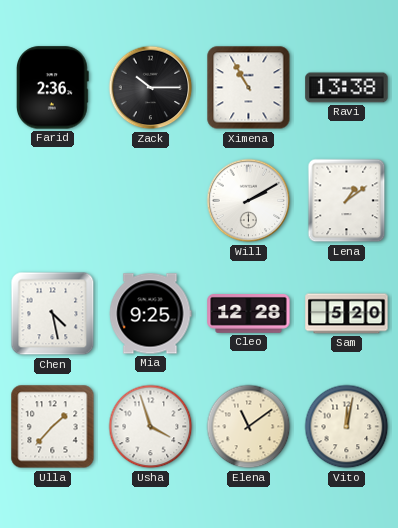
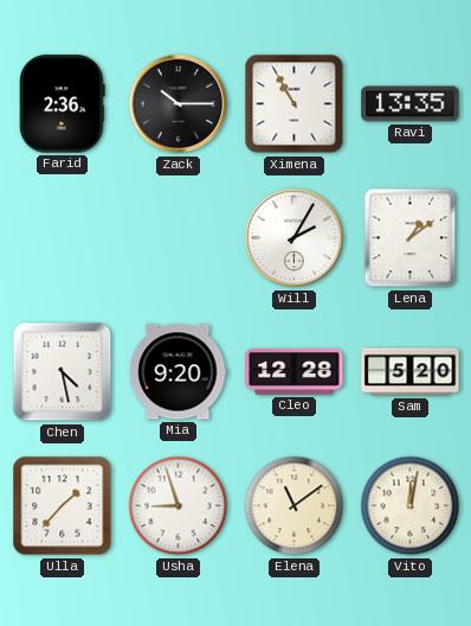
Ravi: 13:38 -> 13:35
Will: 2:10 -> 2:05
Mia: 9:25 -> 9:20
Usha: 3:57 -> 8:57
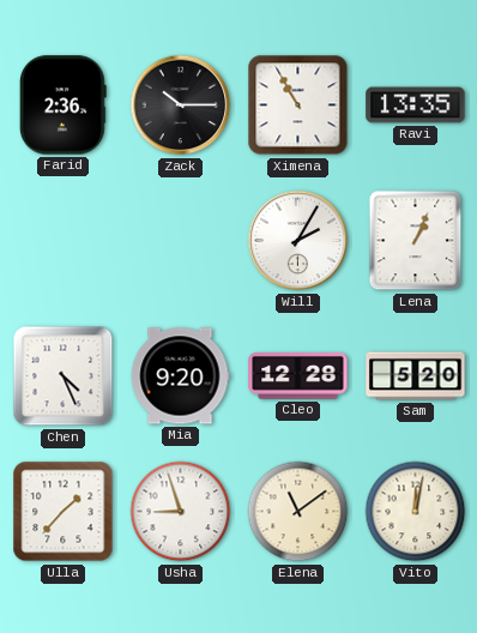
Lena: 1:09 -> 1:04
Chen: 4:28 -> 4:26
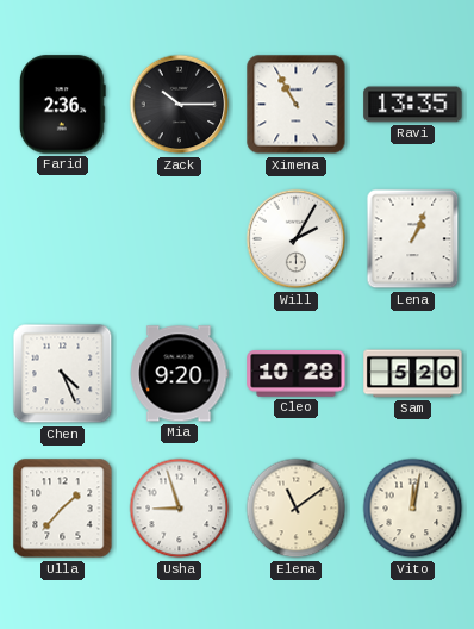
Cleo: 12:28 -> 10:28
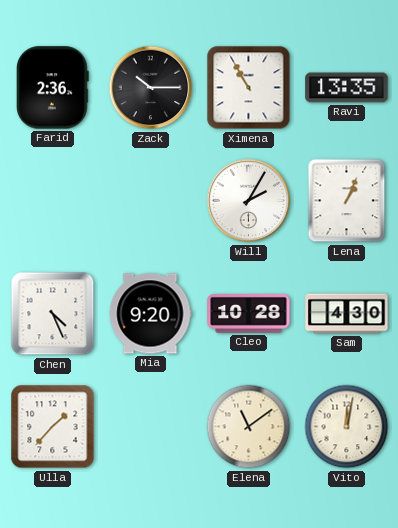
Sam: 5:20 -> 4:30
Usha: 8:57 -> none
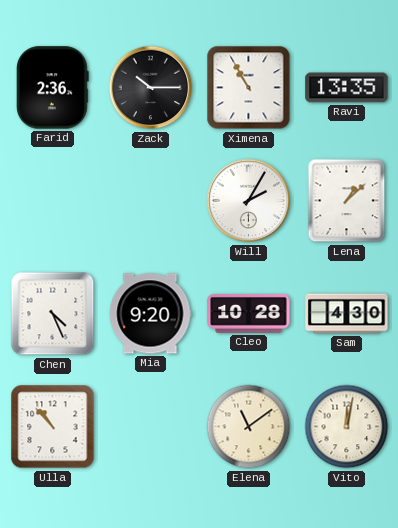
Lena: 1:04 -> 1:08
Ulla: 1:37 -> 10:53
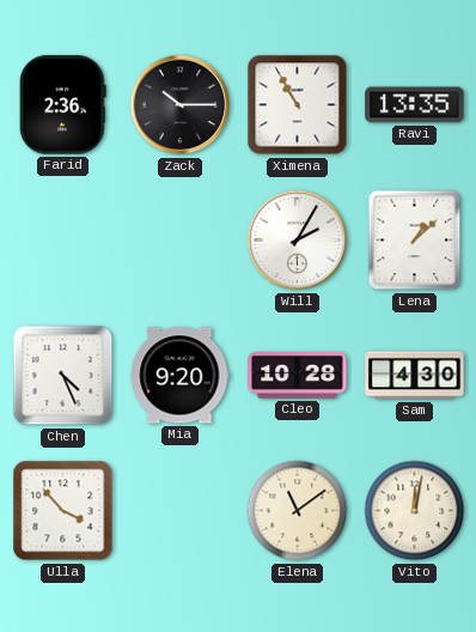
Ulla: 10:53 -> 3:53
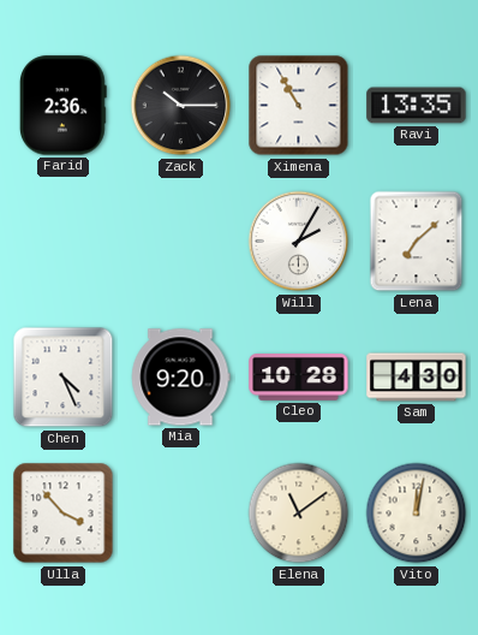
Lena: 1:08 -> 7:08
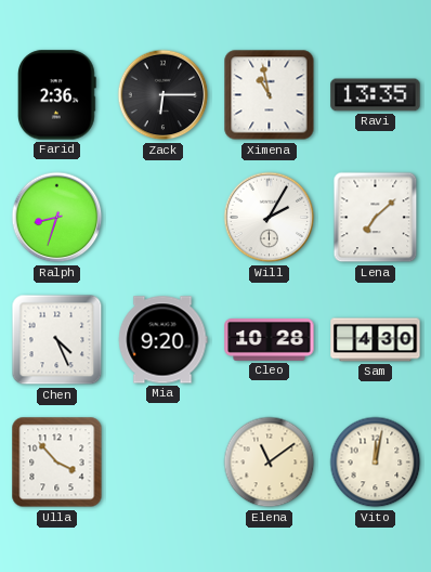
Zack: 10:15 -> 6:15
Ximena: 10:55 -> 10:58
Ralph: none -> 8:33
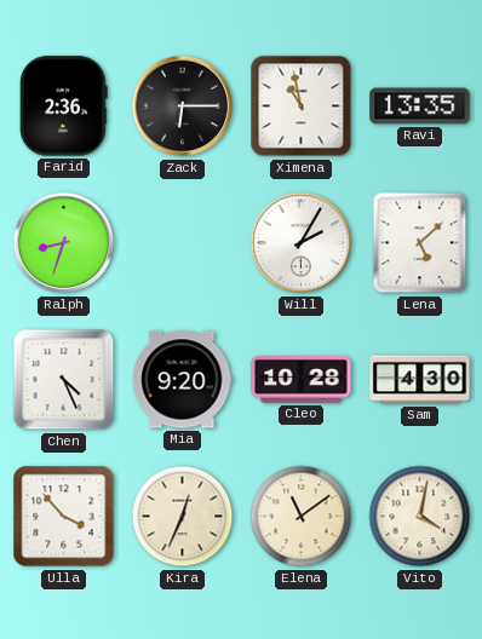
Lena: 7:08 -> 5:08
Kira: none -> 12:34
Vito: 12:02 -> 4:02
